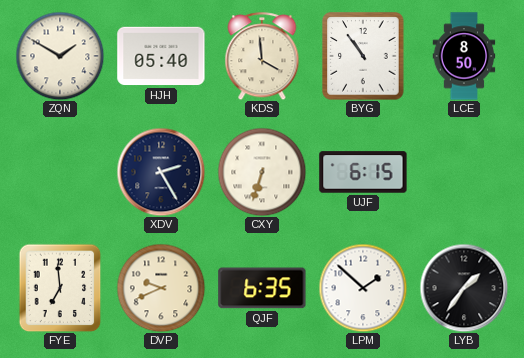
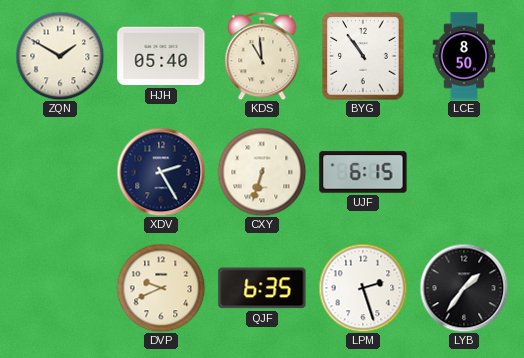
KDS: 3:59 -> 10:59
FYE: 6:59 -> none
LPM: 1:52 -> 2:27
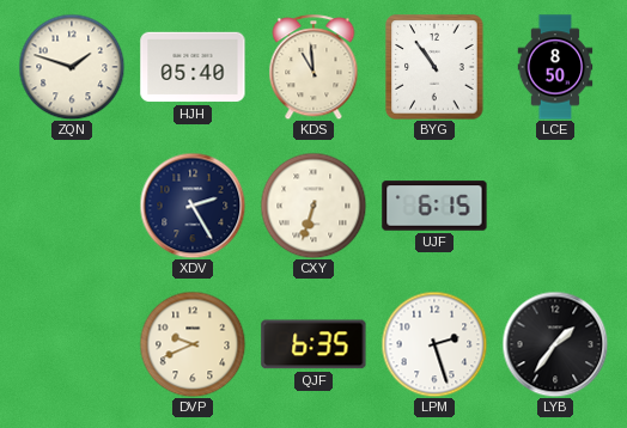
ZQN: 1:50 -> 1:48
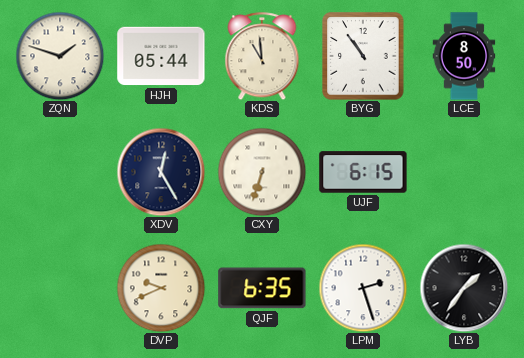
HJH: 05:40 -> 05:44
XDV: 2:25 -> 12:25
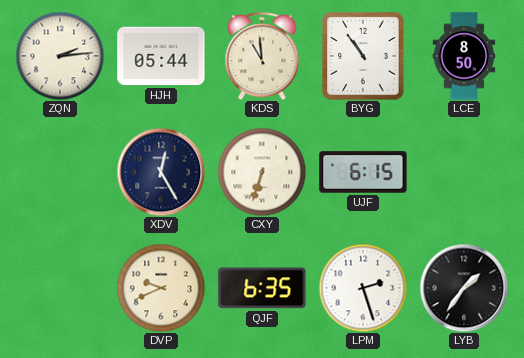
ZQN: 1:48 -> 2:14
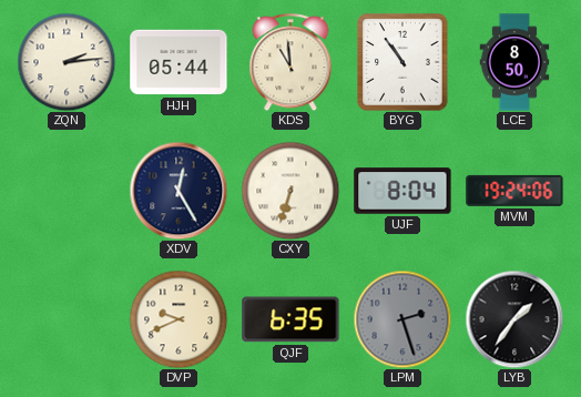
UJF: 6:15 -> 8:04
MVM: none -> 19:24
LPM dial: white -> grey
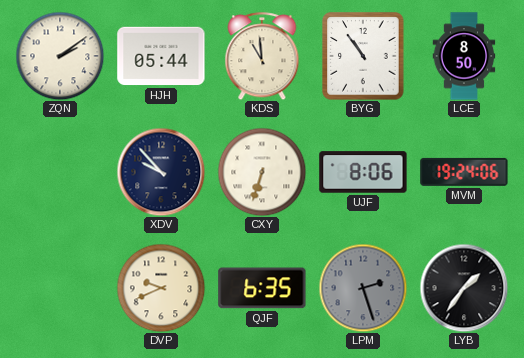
ZQN: 2:14 -> 2:09
XDV: 12:25 -> 9:53
UJF: 8:04 -> 8:06
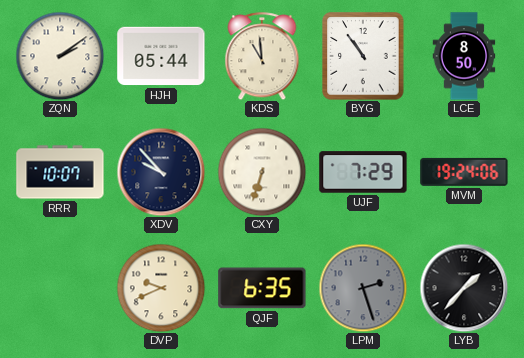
RRR: none -> 10:07
UJF: 8:06 -> 7:29
LYB: 1:36 -> 1:37
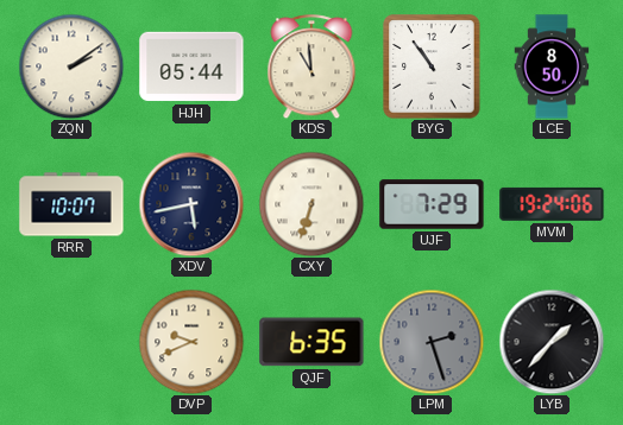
XDV: 9:53 -> 5:43
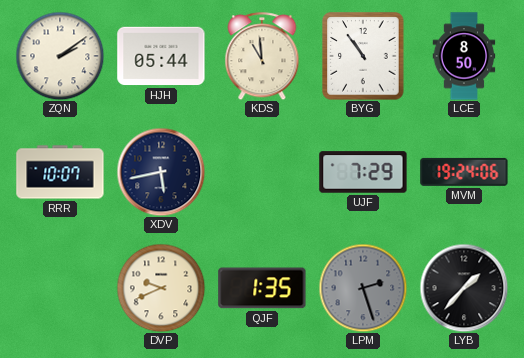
CXY: 6:33 -> none
QJF: 6:35 -> 1:35
